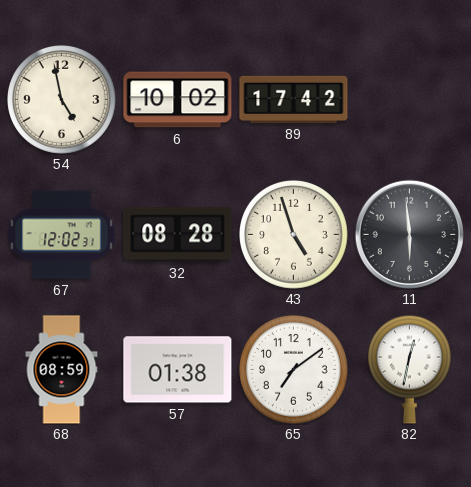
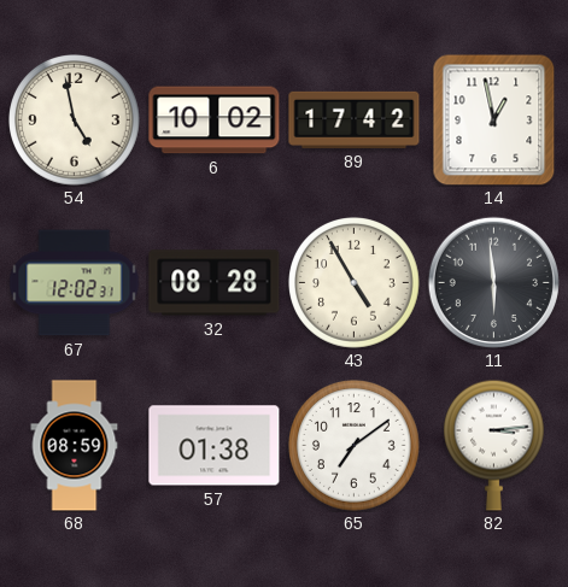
14: none -> 12:58
43: 4:57 -> 4:55
82: 12:32 -> 3:14
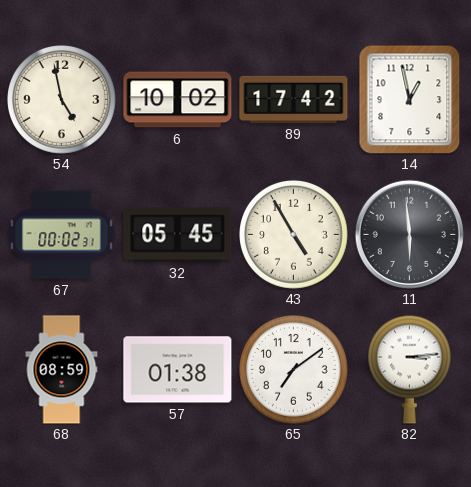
67: 12:02 -> 00:02
32: 08:28 -> 05:45
